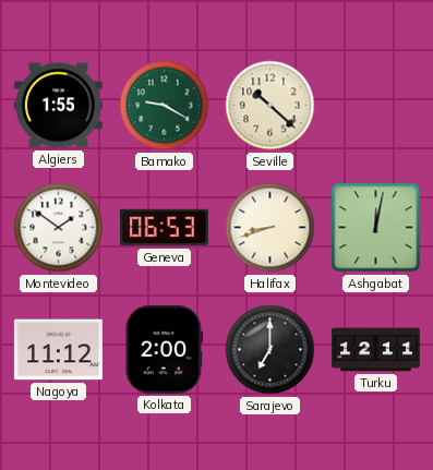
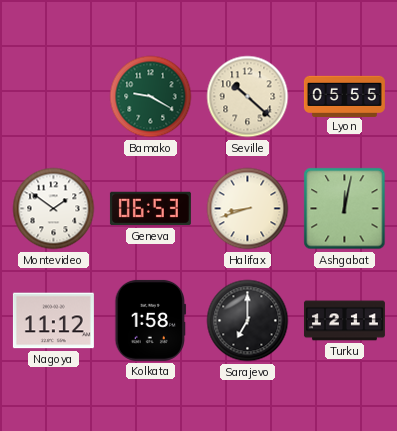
Algiers: 1:55 -> none
Lyon: none -> 05:55
Kolkata: 2:00 -> 1:58
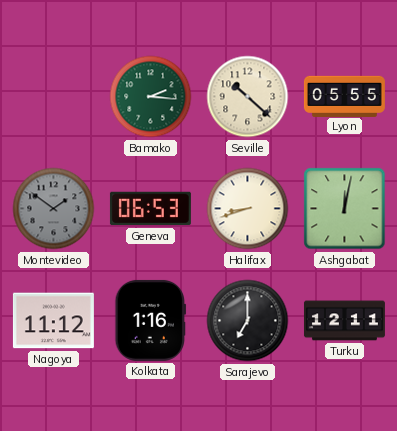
Bamako: 9:20 -> 2:16
Montevideo dial: white -> grey
Kolkata: 1:58 -> 1:16
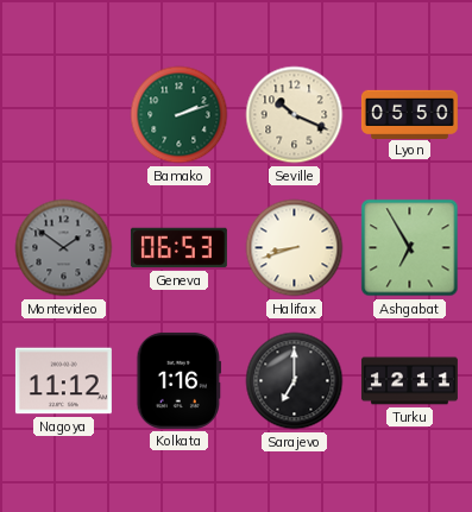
Bamako: 2:16 -> 2:12
Seville: 10:22 -> 10:19
Lyon: 05:55 -> 05:50
Ashgabat: 12:02 -> 6:55
